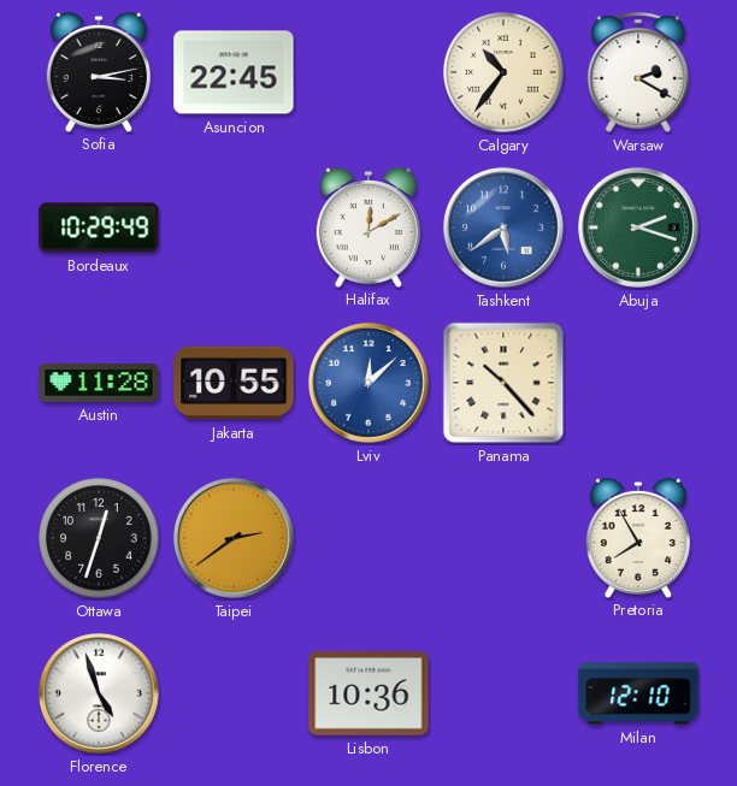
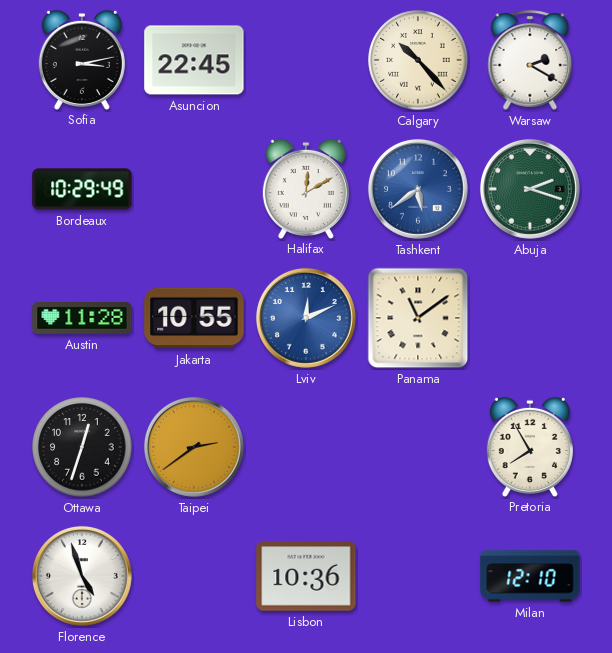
Calgary: 10:36 -> 10:23
Lviv: 12:08 -> 12:11
Panama: 10:23 -> 11:09
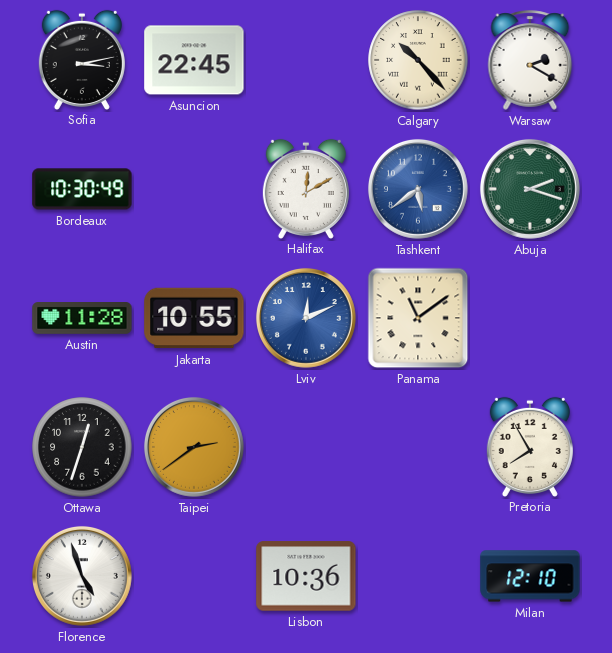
Bordeaux: 10:29 -> 10:30
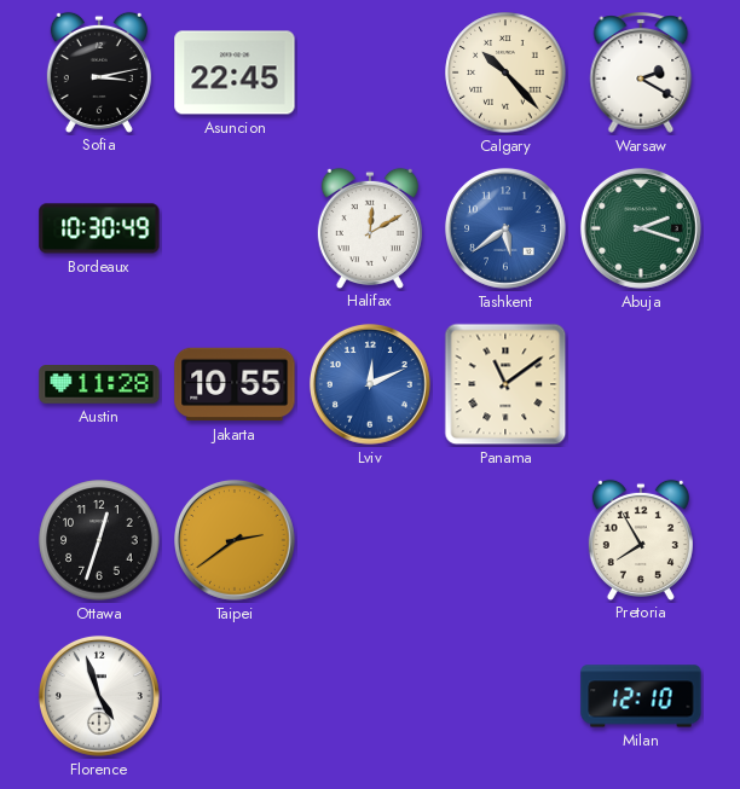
Lisbon: 10:36 -> none
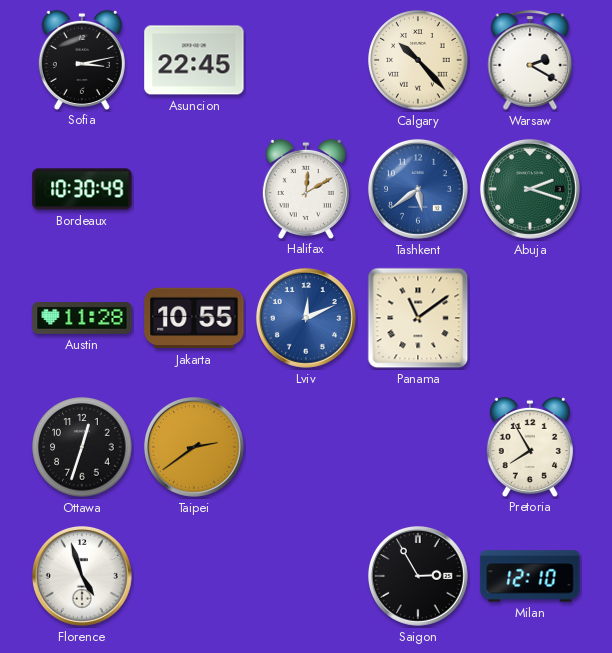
Saigon: none -> 2:55
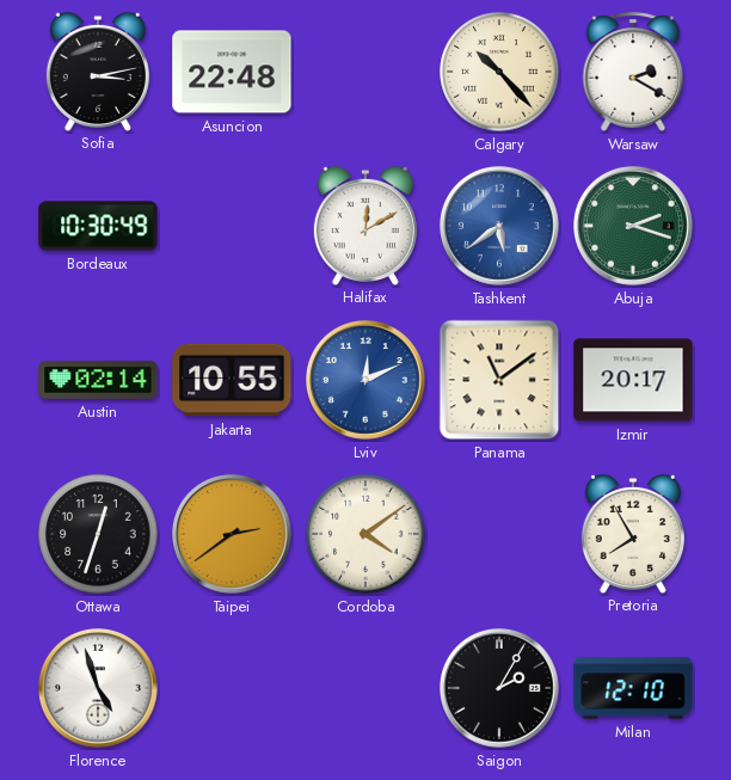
Asuncion: 22:45 -> 22:48
Austin: 11:28 -> 02:14
Izmir: none -> 20:17
Cordoba: none -> 4:09
Saigon: 2:55 -> 2:05
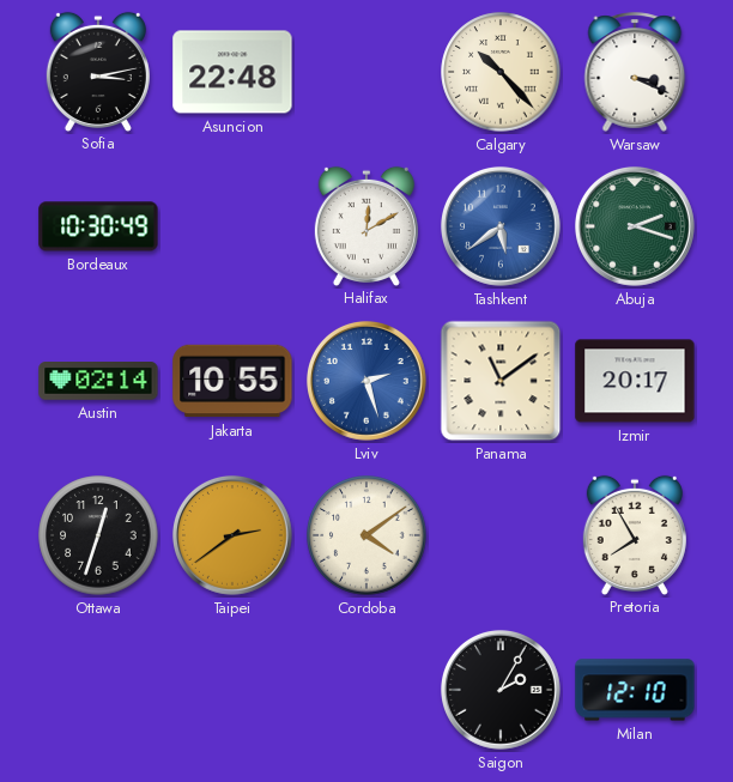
Warsaw: 2:20 -> 3:19
Lviv: 12:11 -> 2:27
Florence: 4:57 -> none
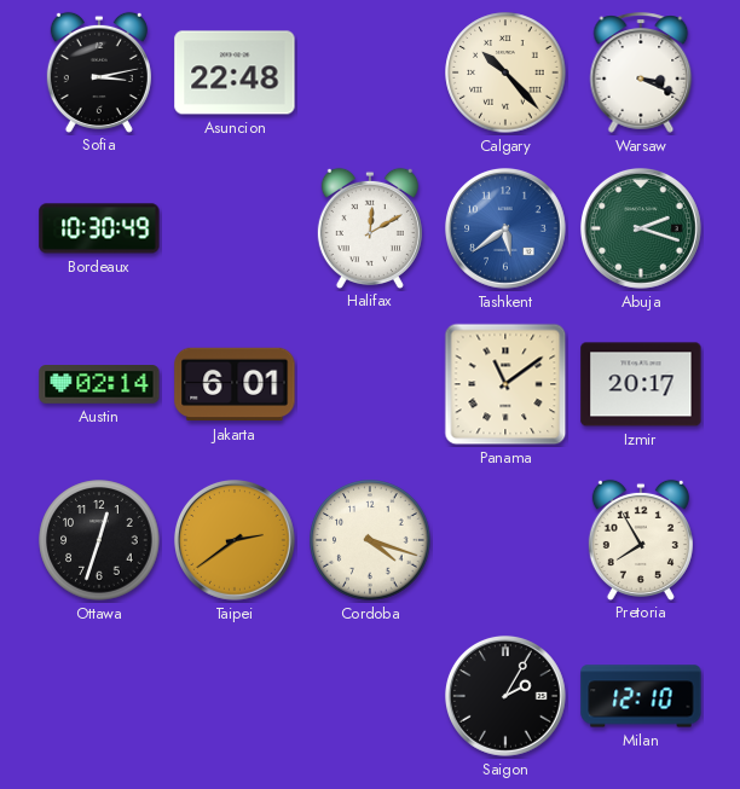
Jakarta: 10:55 -> 6:01
Lviv: 2:27 -> none
Cordoba: 4:09 -> 4:18
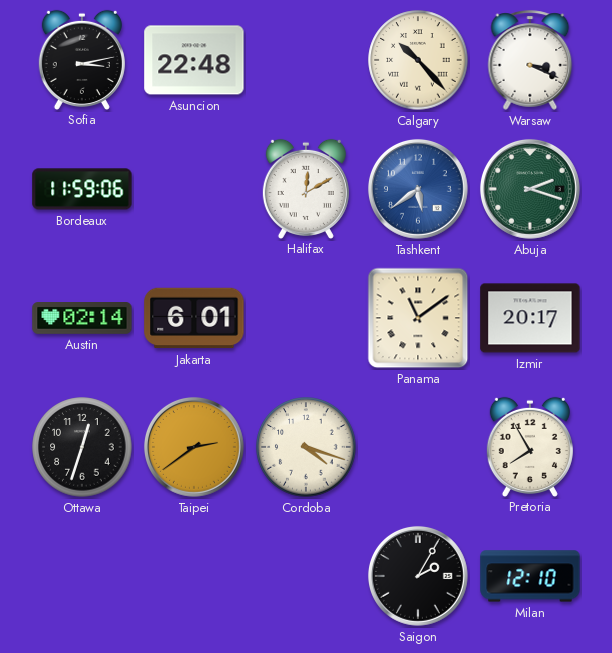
Bordeaux: 10:30 -> 11:59
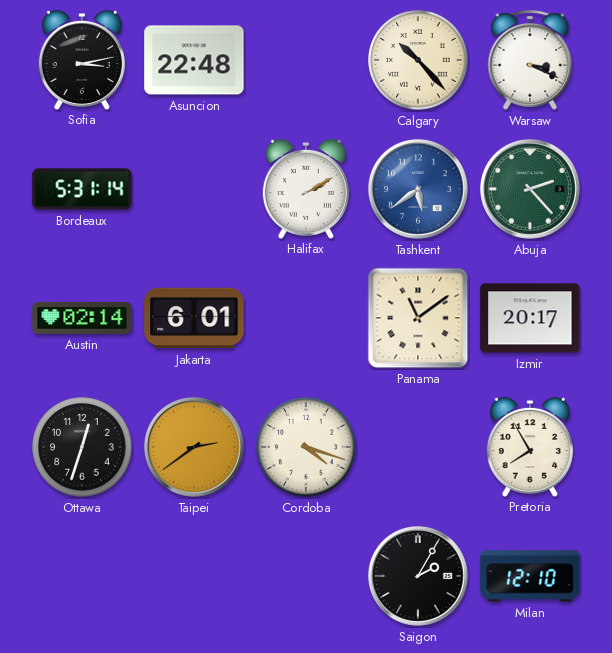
Bordeaux: 11:59 -> 5:31
Halifax: 12:10 -> 2:10
Abuja: 2:18 -> 2:23
